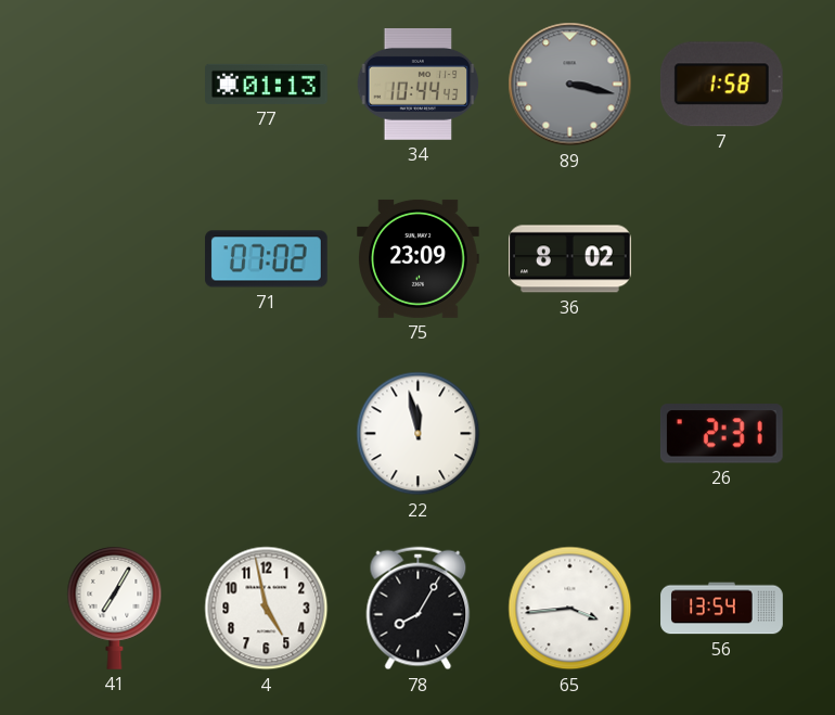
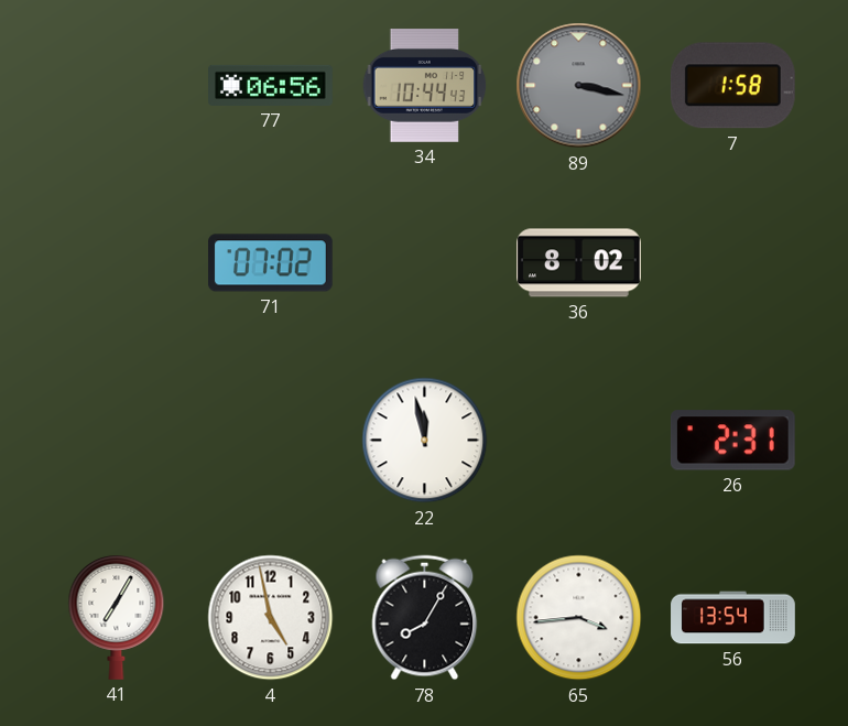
77: 01:13 -> 06:56
75: 23:09 -> none
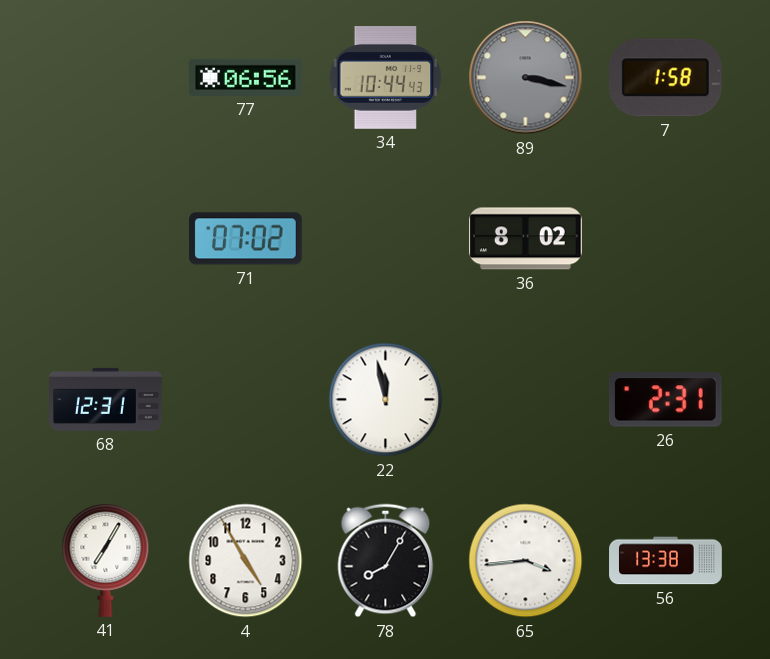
68: none -> 12:31
4: 4:58 -> 4:55
56: 13:54 -> 13:38
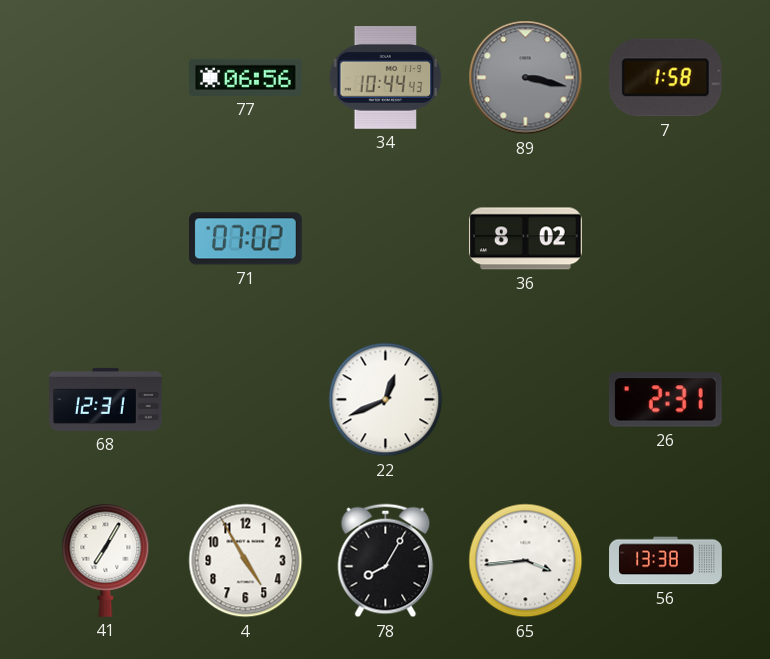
22: 11:58 -> 12:41
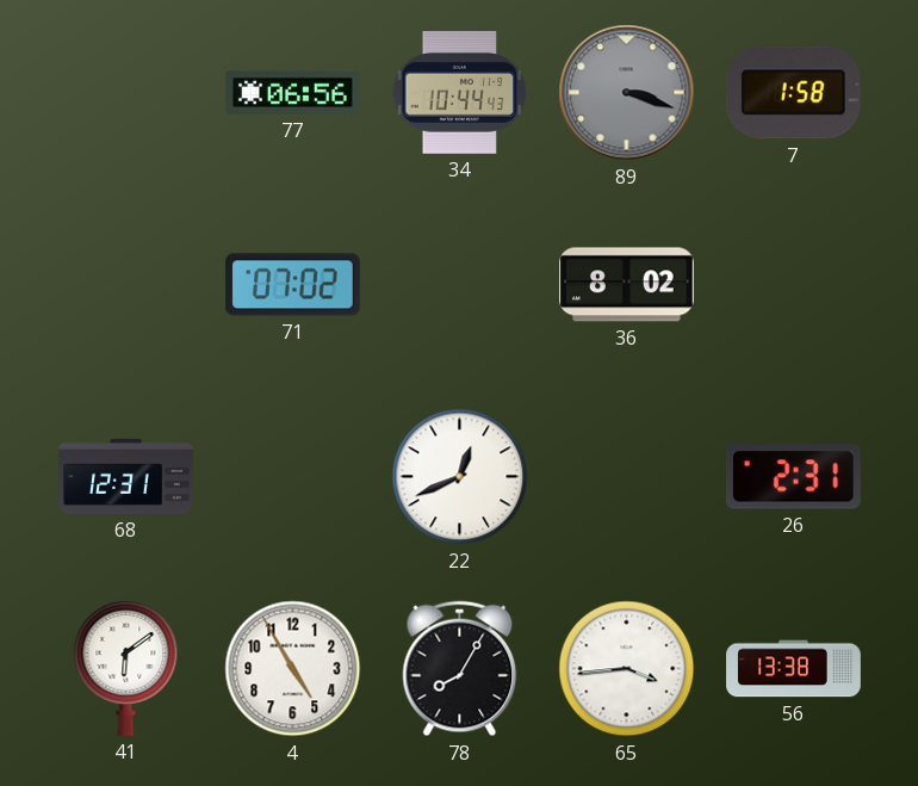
89: 3:17 -> 3:18
41: 7:05 -> 6:09
